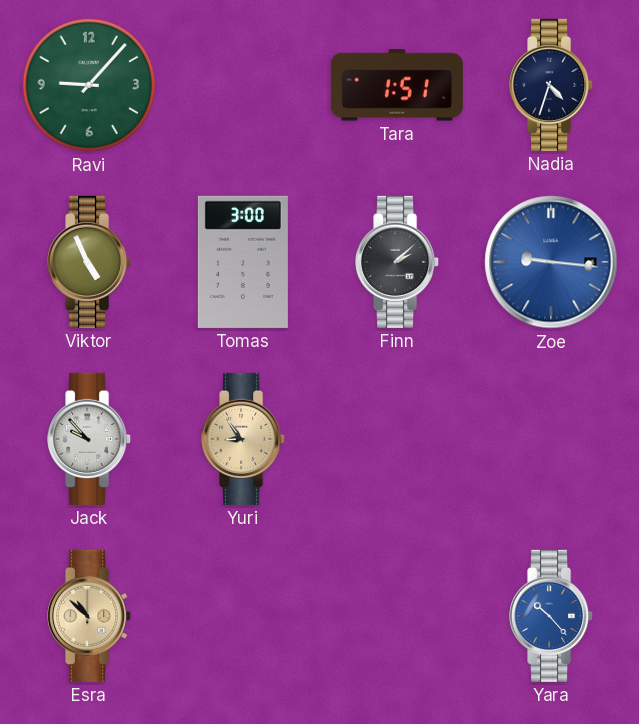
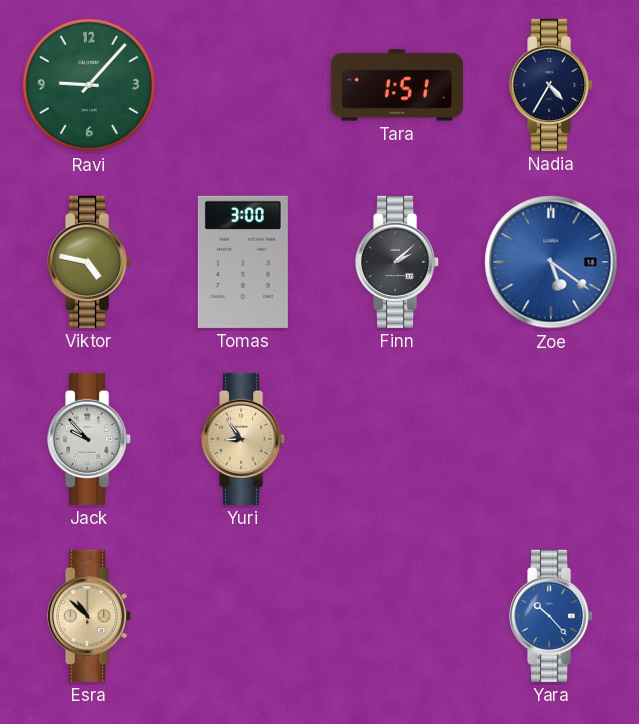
Nadia: 4:33 -> 4:35
Viktor: 4:56 -> 4:47
Zoe: 9:16 -> 5:21
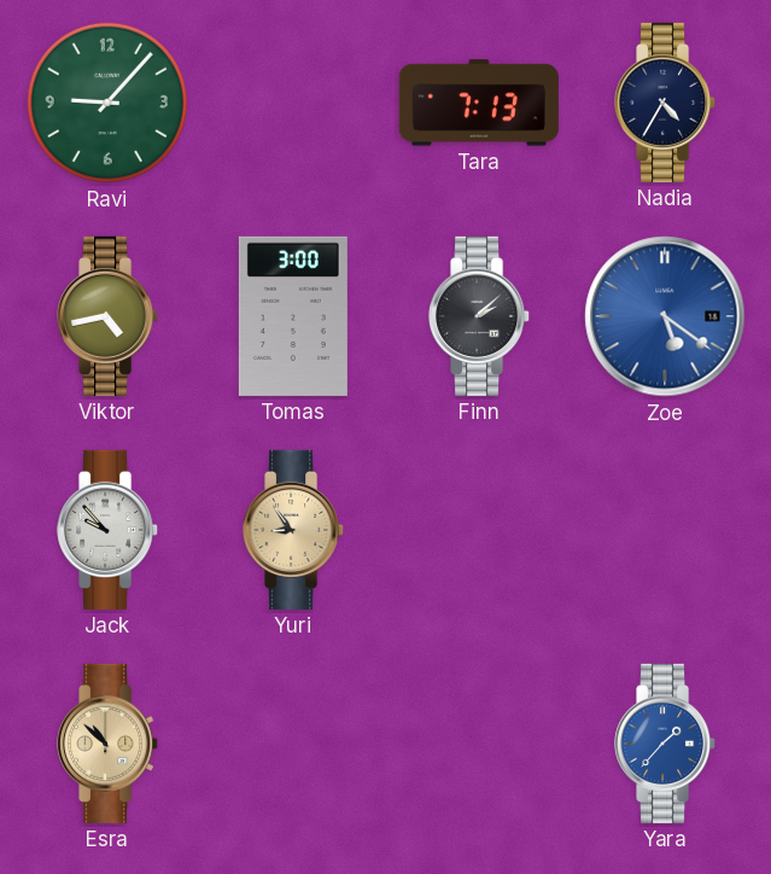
Tara: 1:51 -> 7:13
Viktor: 4:47 -> 4:43
Yara: 10:23 -> 1:37
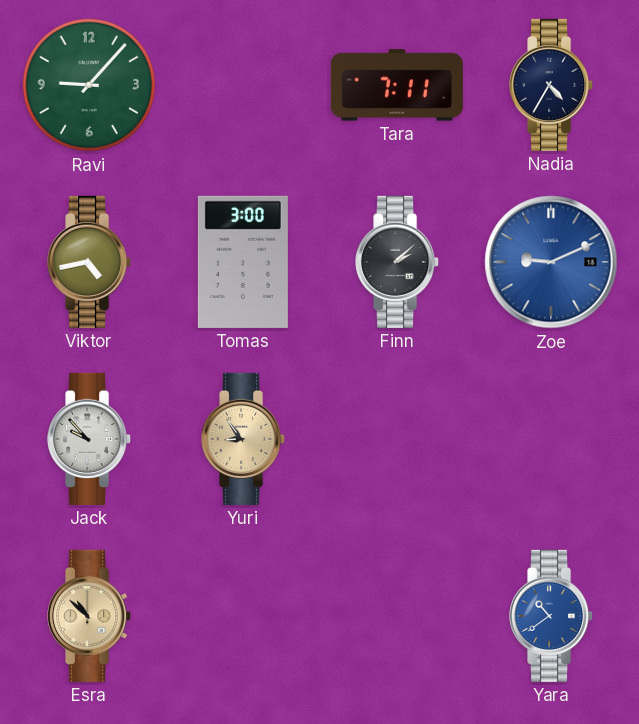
Tara: 7:13 -> 7:11
Zoe: 5:21 -> 9:11
Yara: 1:37 -> 10:39
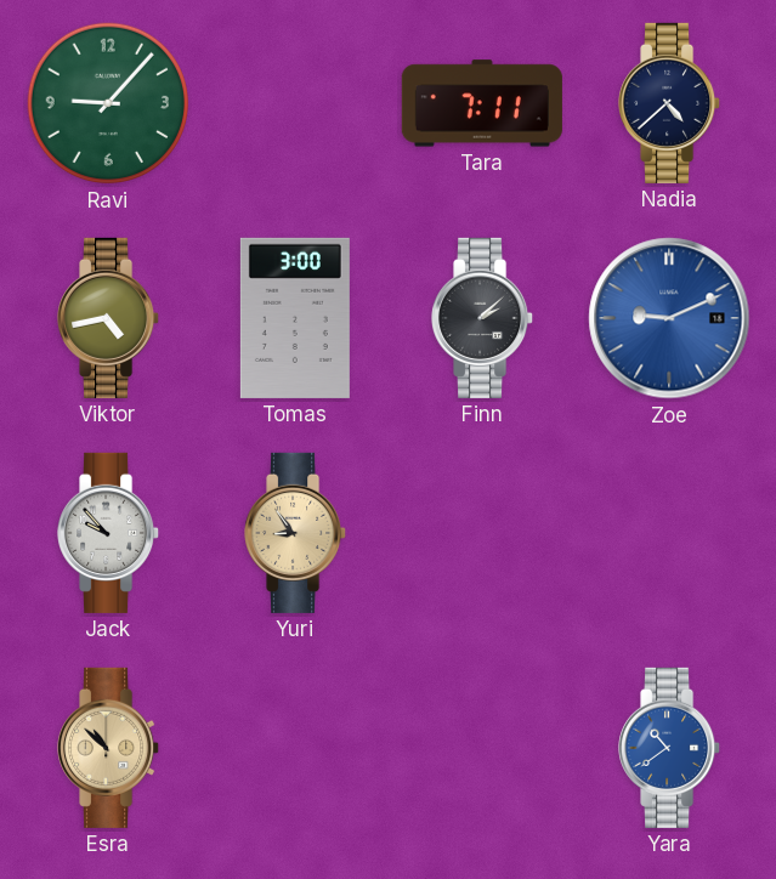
Nadia: 4:35 -> 4:38
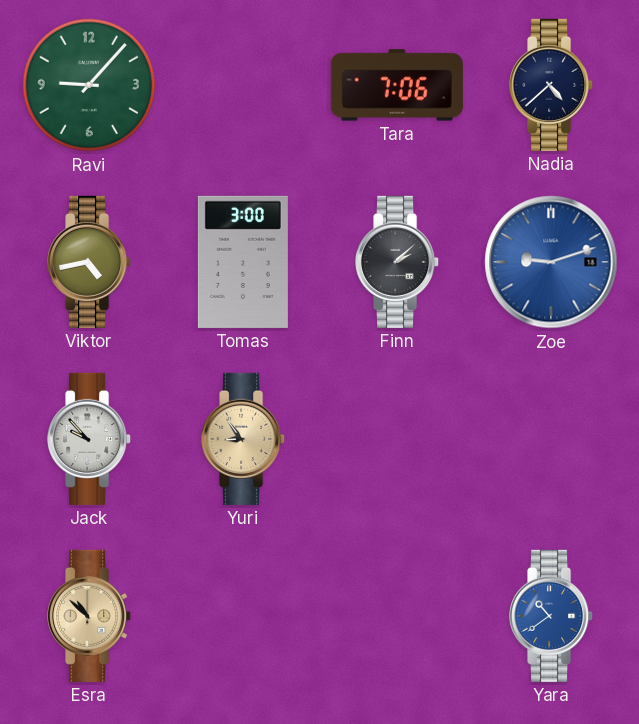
Tara: 7:11 -> 7:06
Zoe: 9:11 -> 9:12
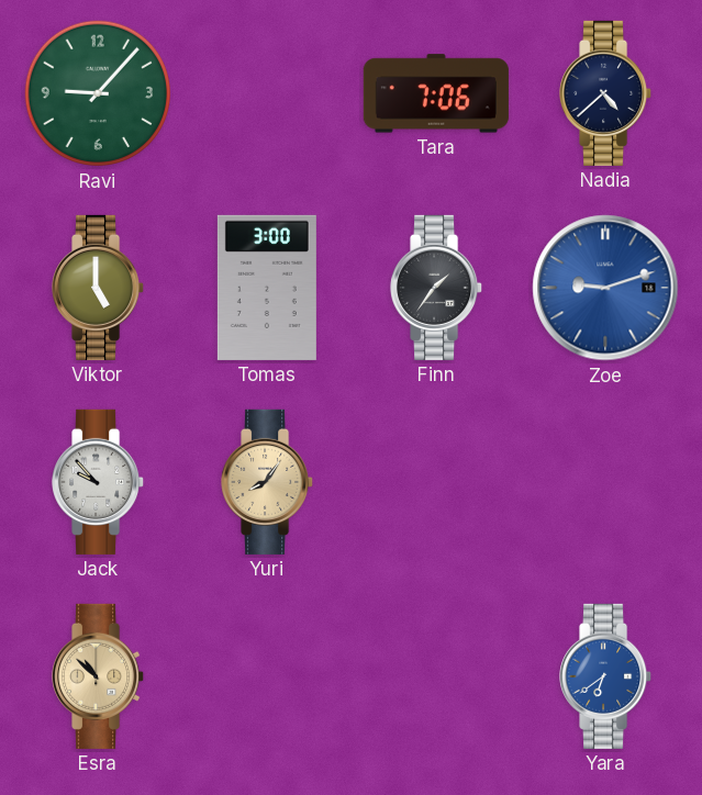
Viktor: 4:43 -> 5:00
Finn: 2:08 -> 1:36
Yuri: 8:54 -> 8:06
Yara: 10:39 -> 6:39
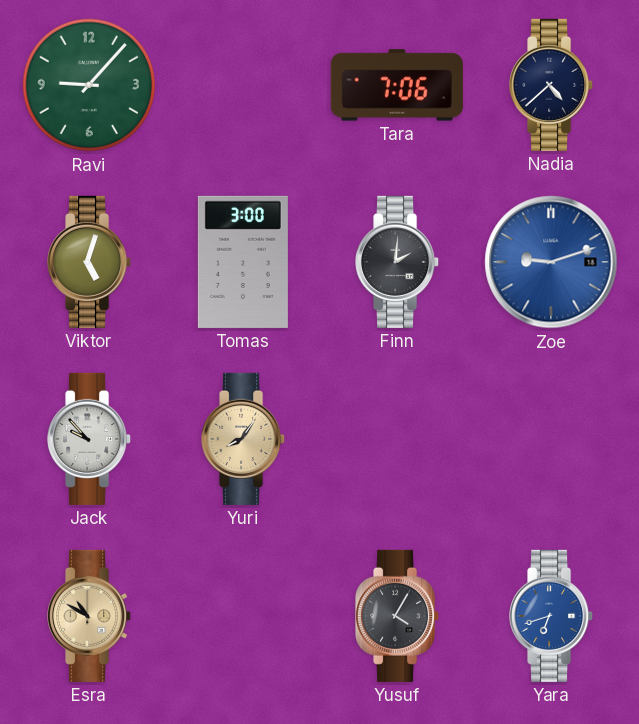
Viktor: 5:00 -> 5:03
Finn: 1:36 -> 2:01
Esra: 10:52 -> 10:50
Yusuf: none -> 4:05
Yara: 6:39 -> 6:42
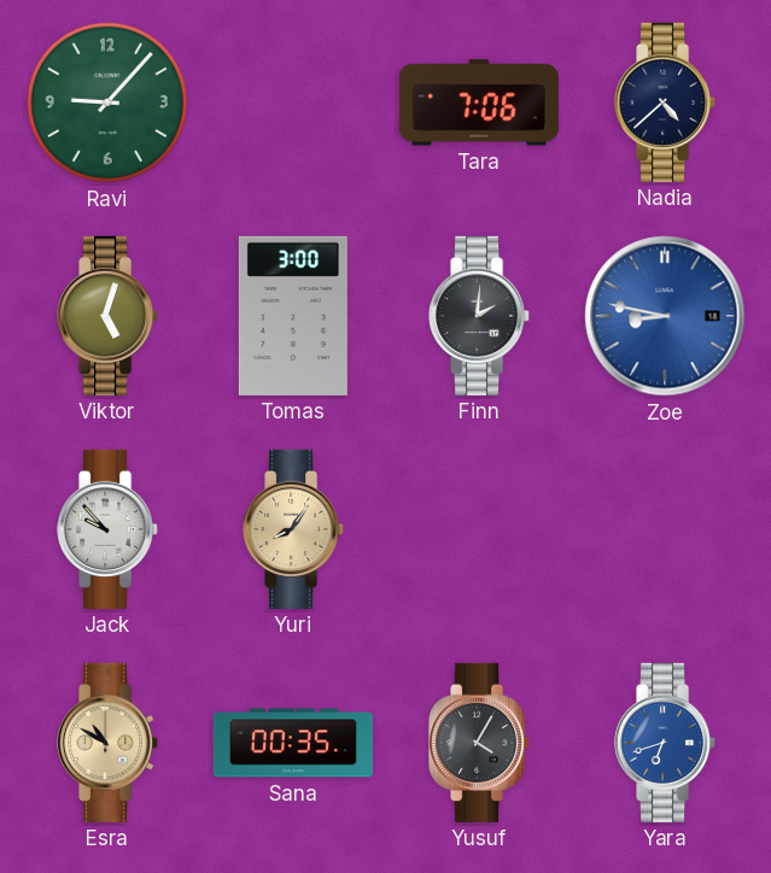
Zoe: 9:12 -> 8:47
Sana: none -> 00:35
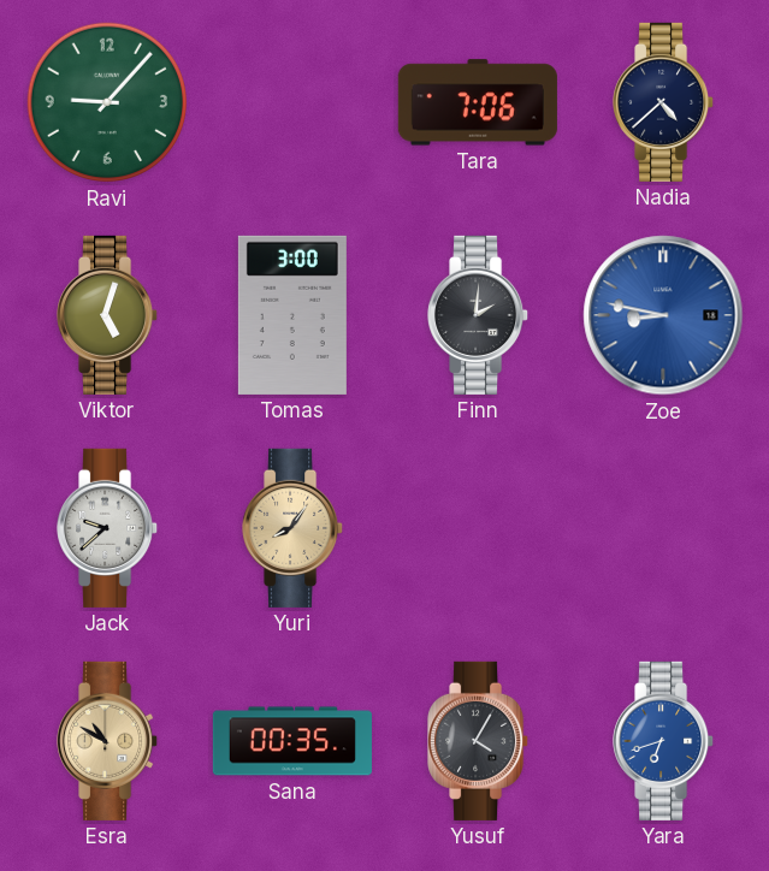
Jack: 9:53 -> 9:38
